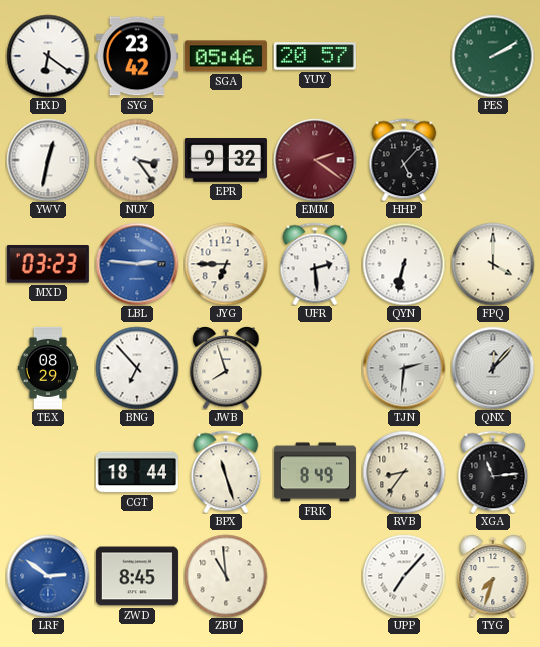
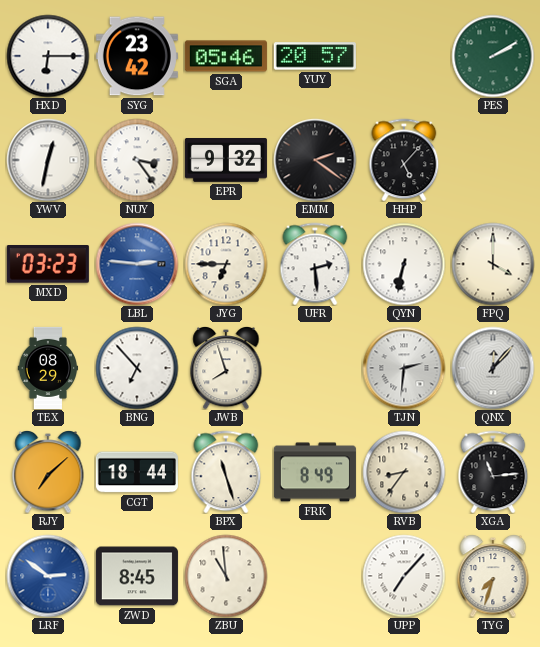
HXD: 6:21 -> 6:15
EMM dial: burgundy -> black
RJY: none -> 7:08
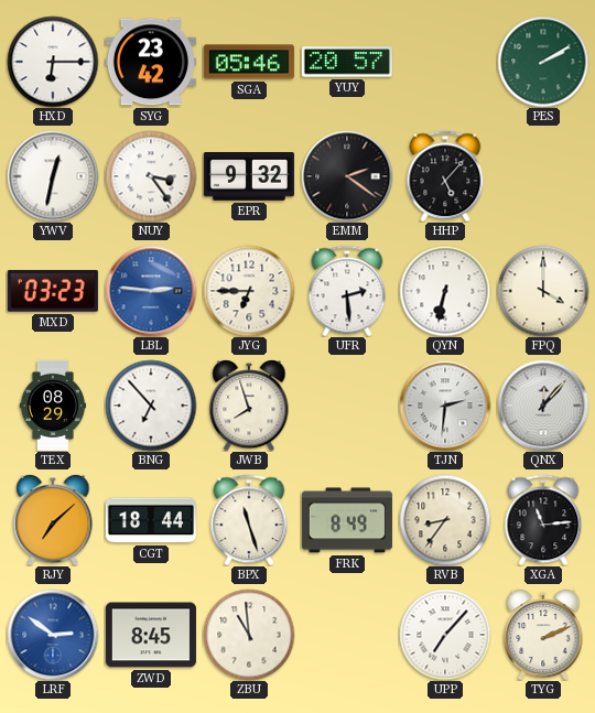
TYG: 7:33 -> 2:11
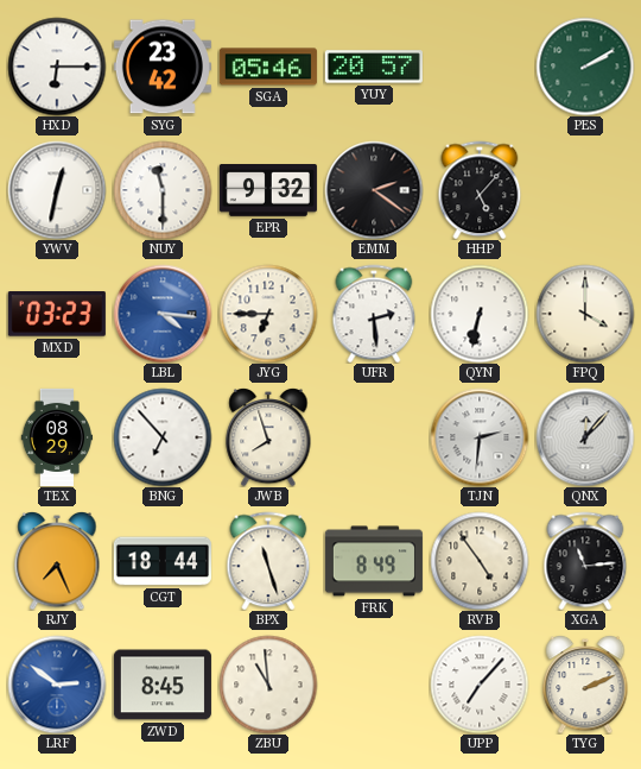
NUY: 3:24 -> 11:30
LBL: 2:46 -> 4:16
RJY: 7:08 -> 7:26
RVB: 8:36 -> 4:54
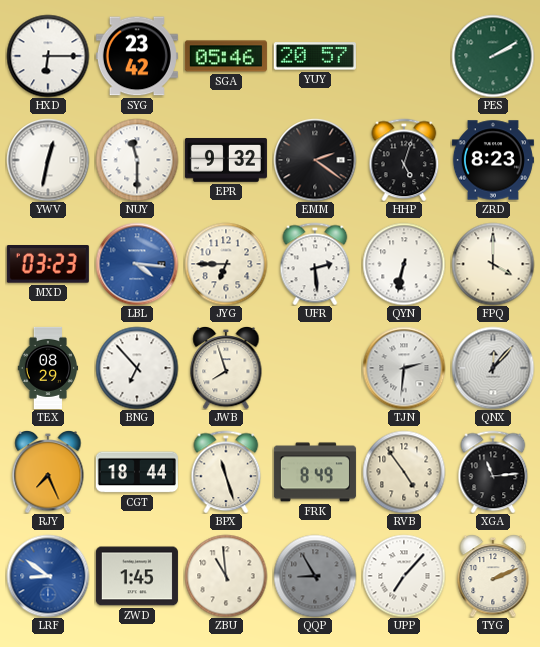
HHP: 5:07 -> 5:03
ZRD: none -> 8:23
LRF: 2:51 -> 8:51
ZWD: 8:45 -> 1:45
QQP: none -> 8:55
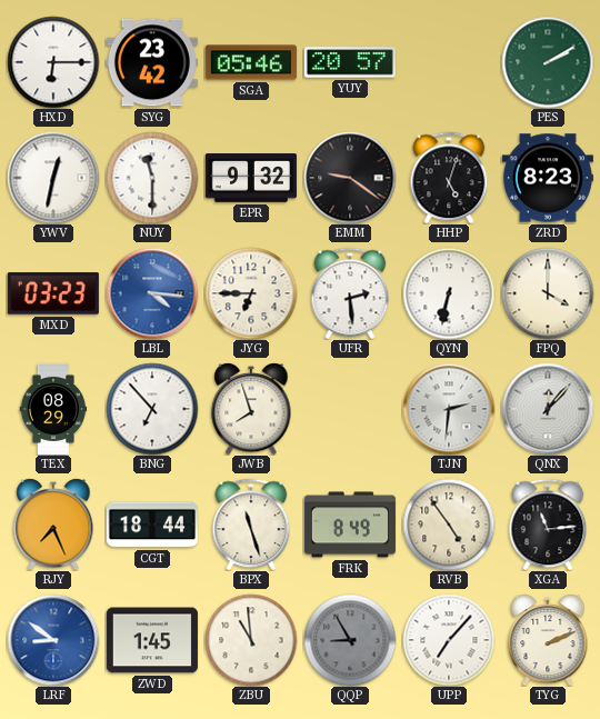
EMM: 2:21 -> 9:21
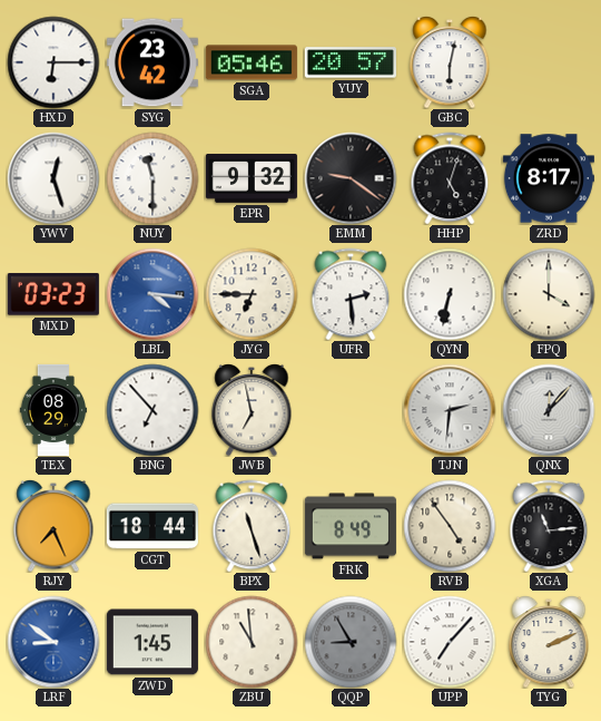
GBC: none -> 6:02
PES: 2:10 -> none
YWV: 12:32 -> 12:27
ZRD: 8:23 -> 8:17
JWB: 7:57 -> 6:58
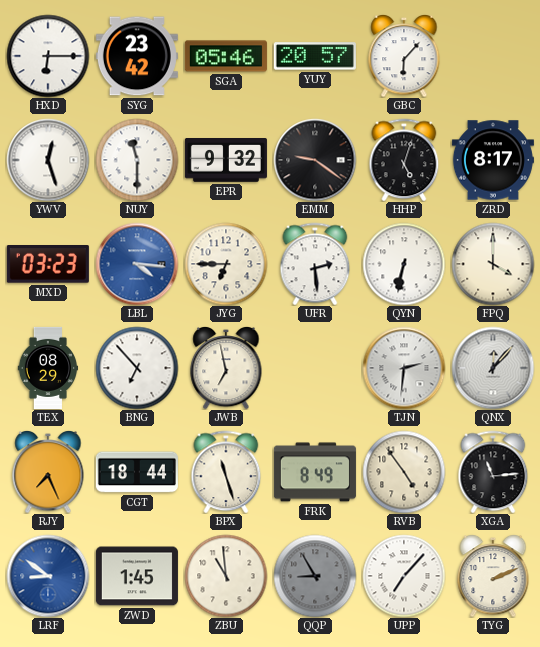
GBC: 6:02 -> 6:07
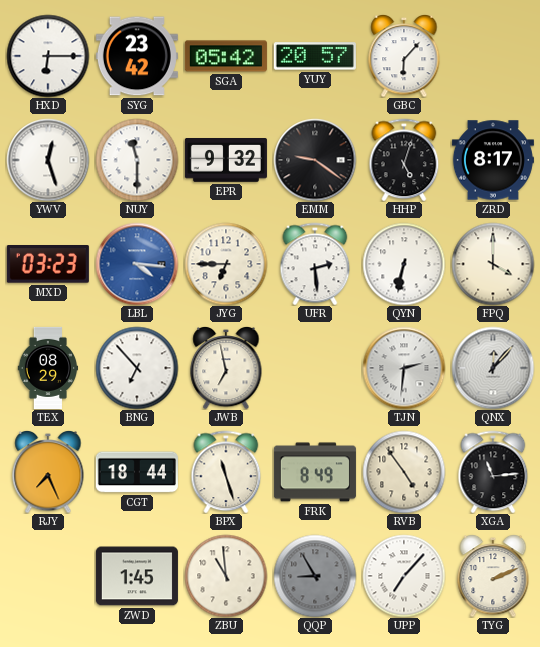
SGA: 05:46 -> 05:42
LRF: 8:51 -> none
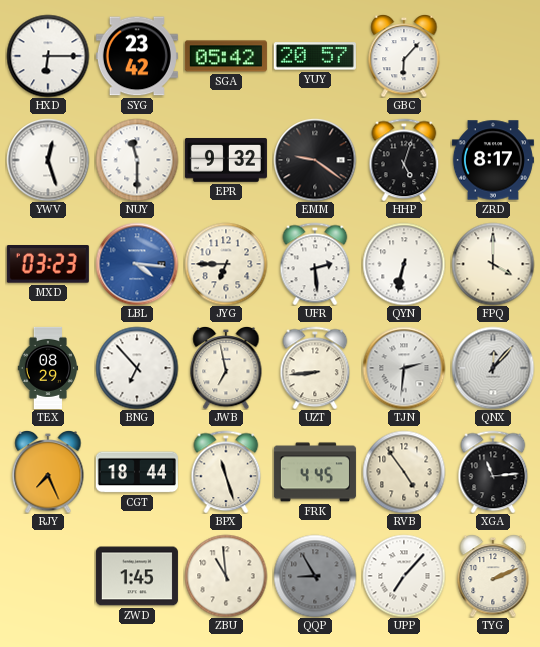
UZT: none -> 8:44
FRK: 8:49 -> 4:45
